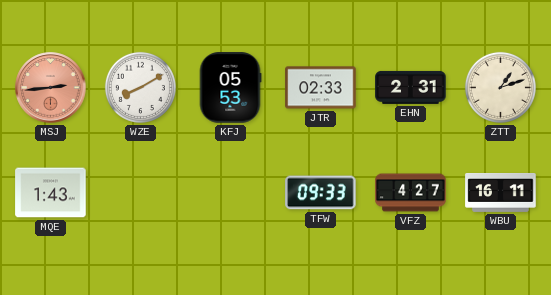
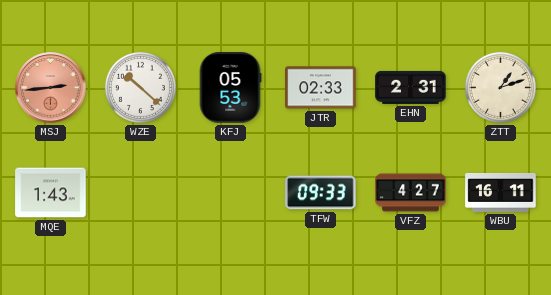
WZE: 8:10 -> 10:22
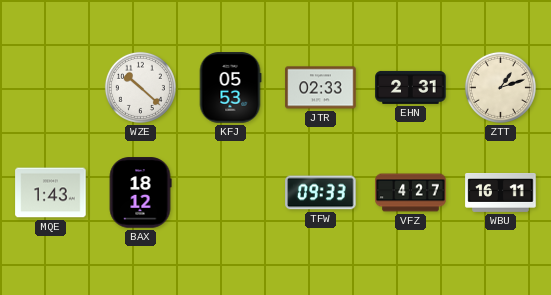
MSJ: 2:44 -> none
BAX: none -> 18:12
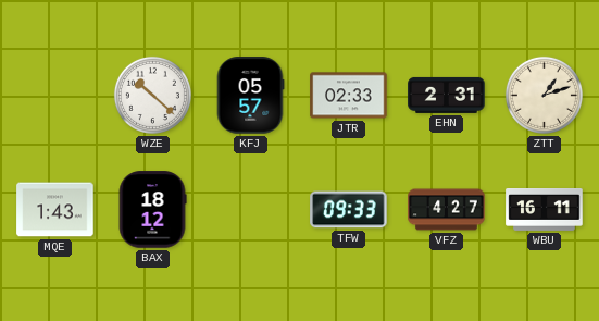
KFJ: 05:53 -> 05:57
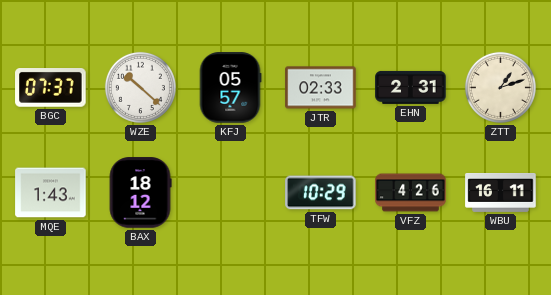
BGC: none -> 07:37
TFW: 09:33 -> 10:29
VFZ: 4:27 -> 4:26
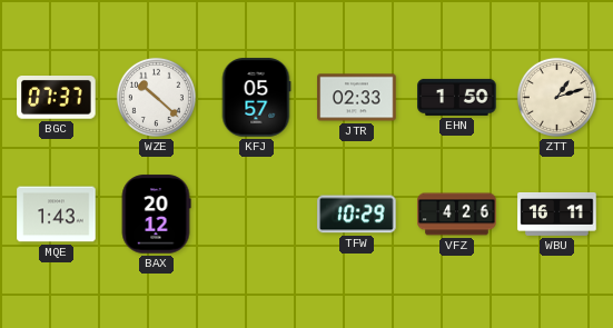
EHN: 2:31 -> 1:50
BAX: 18:12 -> 20:12
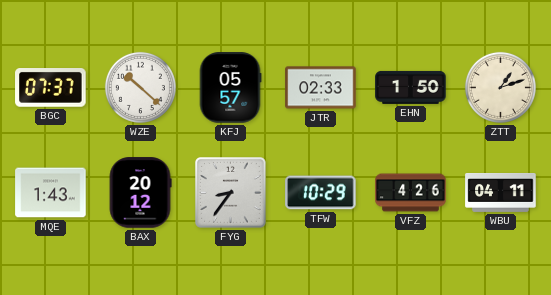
FYG: none -> 8:36
WBU: 16:11 -> 04:11
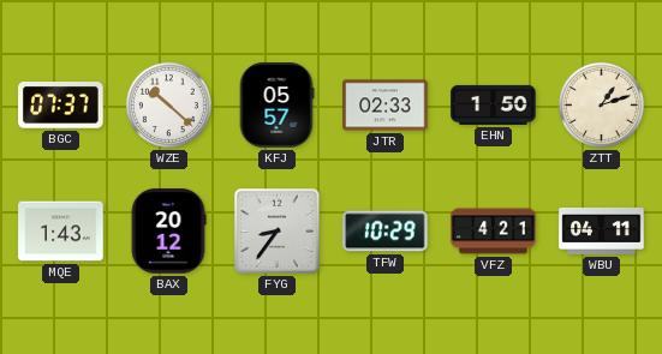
VFZ: 4:26 -> 4:21
